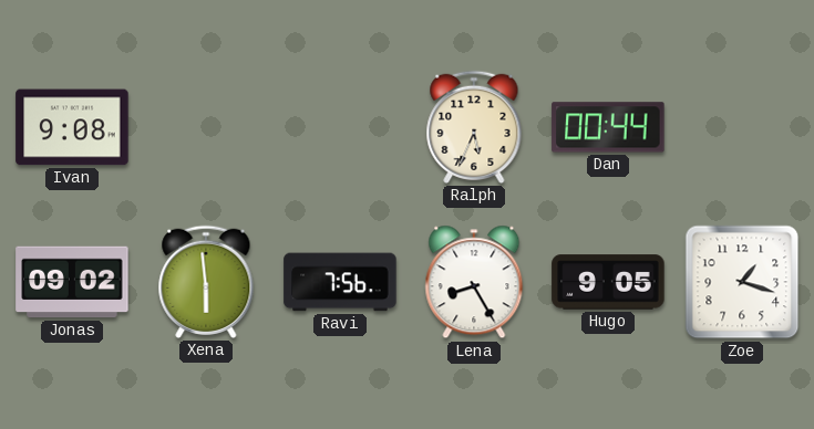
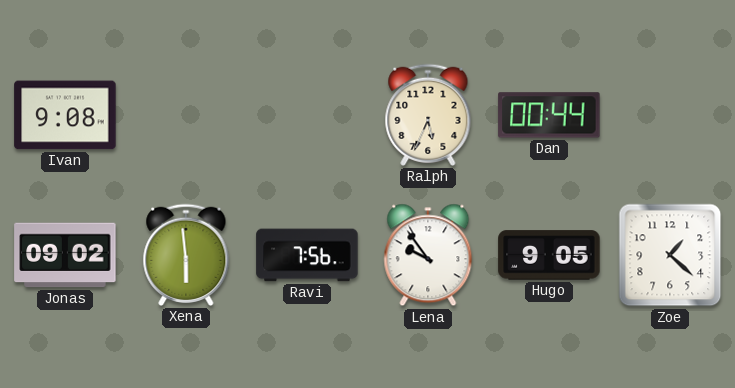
Lena: 8:25 -> 9:54
Zoe: 1:18 -> 1:22
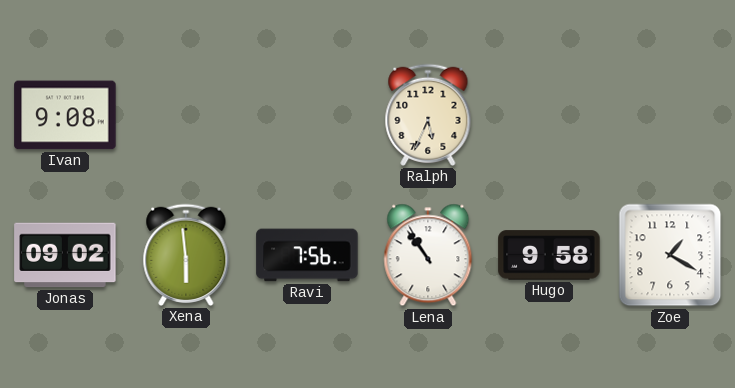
Dan: 00:44 -> none
Lena: 9:54 -> 10:54
Hugo: 9:05 -> 9:58
Zoe: 1:22 -> 1:20
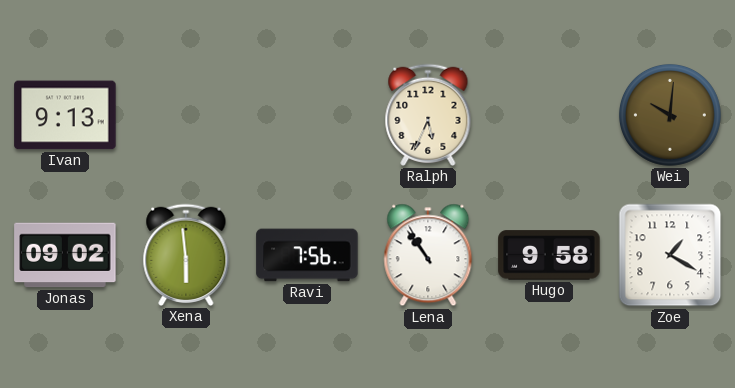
Ivan: 9:08 -> 9:13
Wei: none -> 10:01
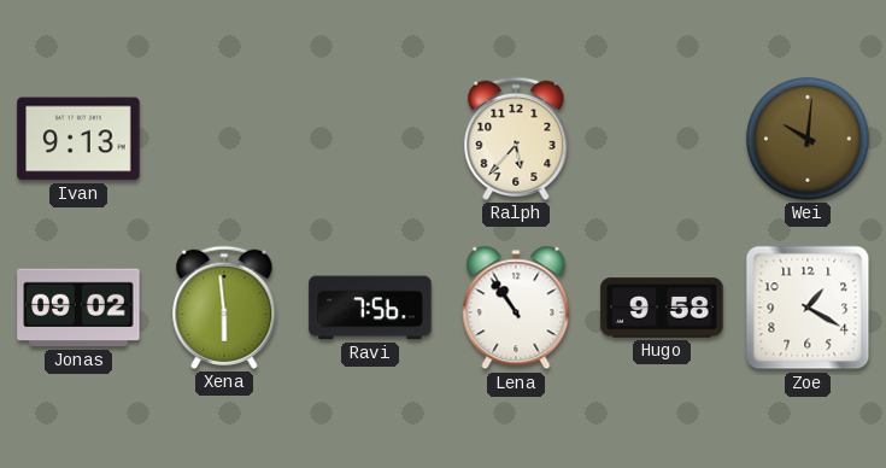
Ralph: 5:34 -> 5:37
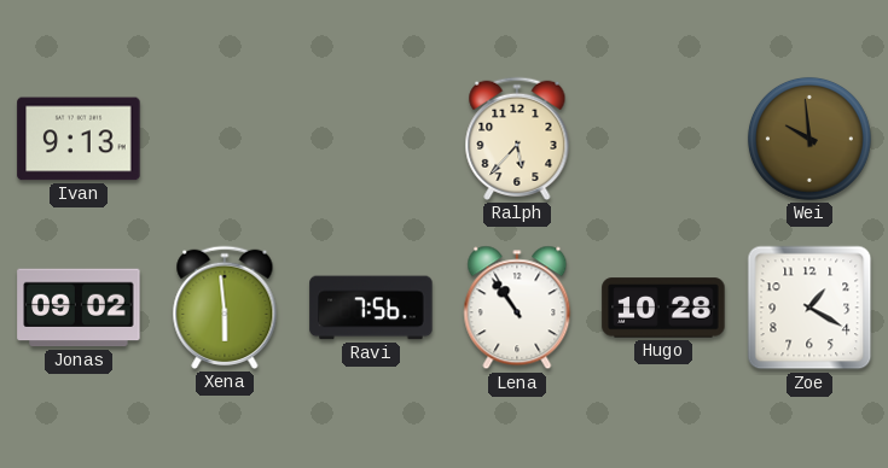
Wei: 10:01 -> 9:59
Hugo: 9:58 -> 10:28
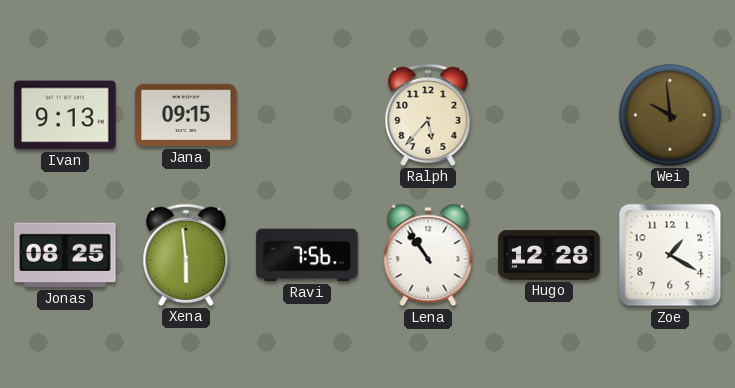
Jana: none -> 09:15
Jonas: 09:02 -> 08:25
Hugo: 10:28 -> 12:28
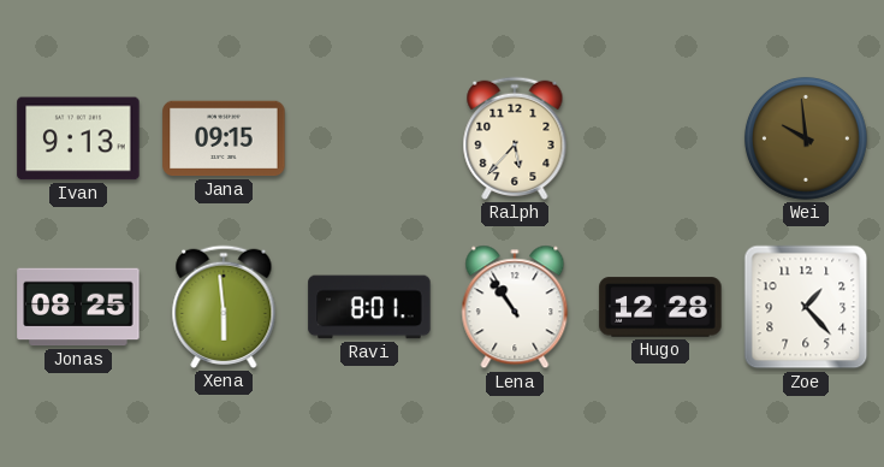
Ravi: 7:56 -> 8:01
Zoe: 1:20 -> 1:23
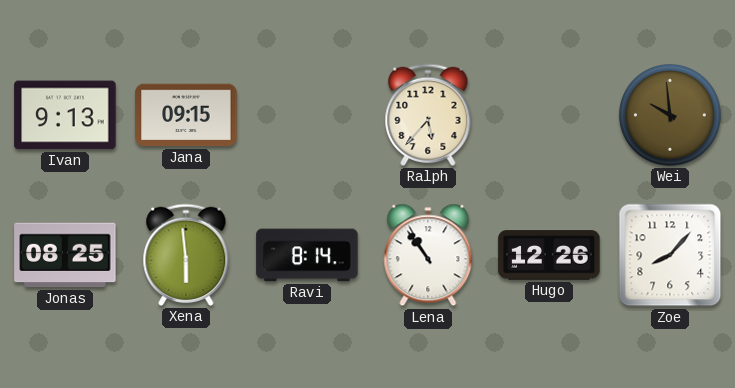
Ravi: 8:01 -> 8:14
Hugo: 12:28 -> 12:26
Zoe: 1:23 -> 8:07
